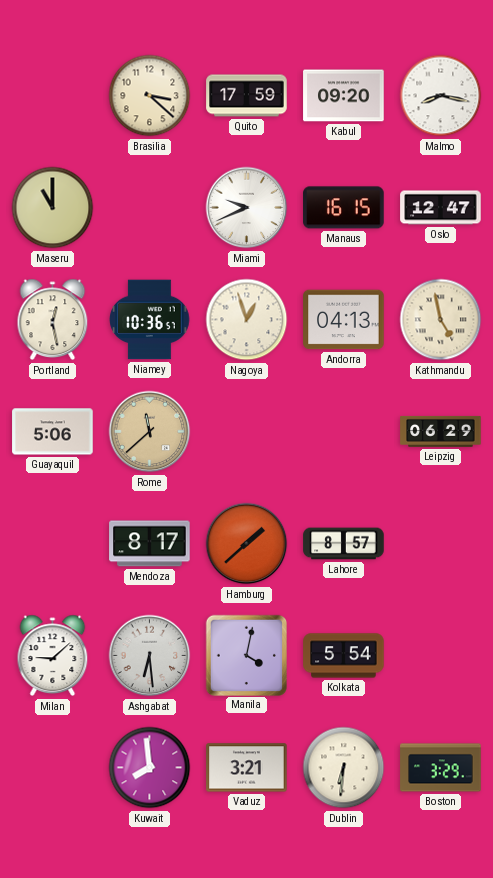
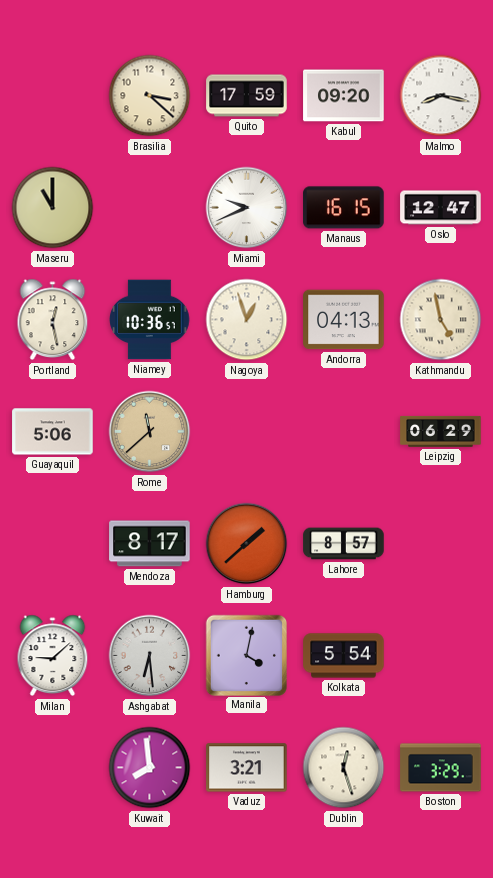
Dublin: 6:31 -> 12:27
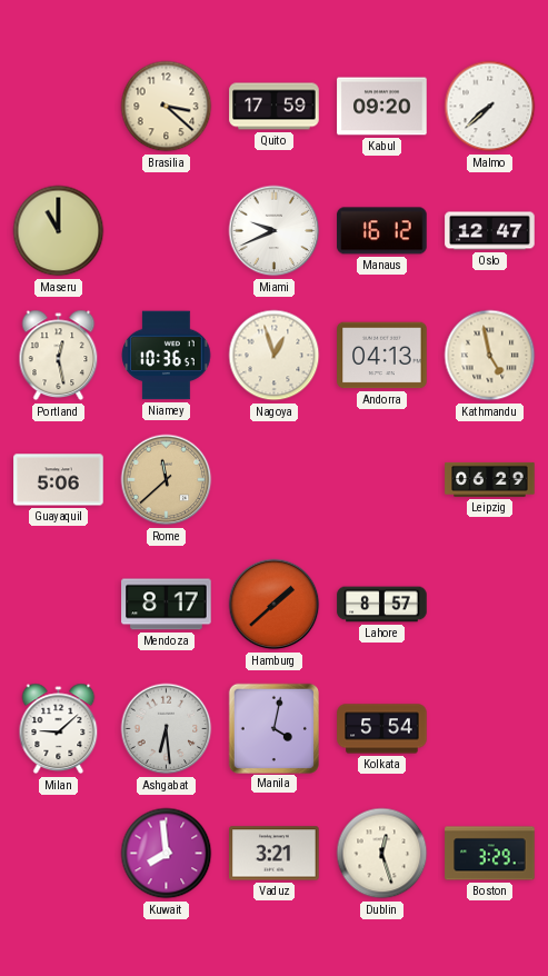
Malmo: 8:17 -> 7:38
Manaus: 16:15 -> 16:12
